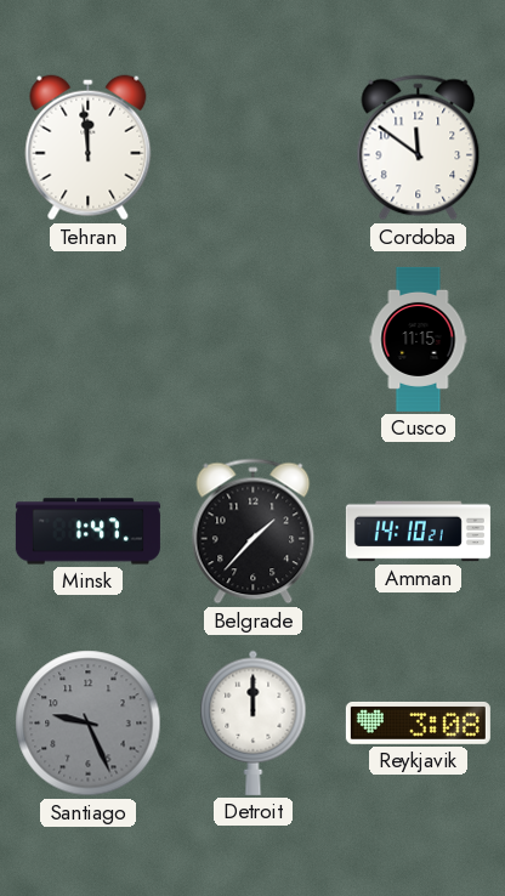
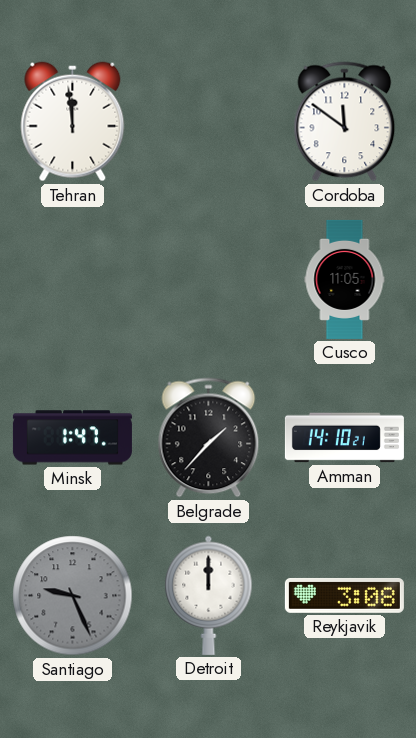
Cusco: 11:15 -> 11:05
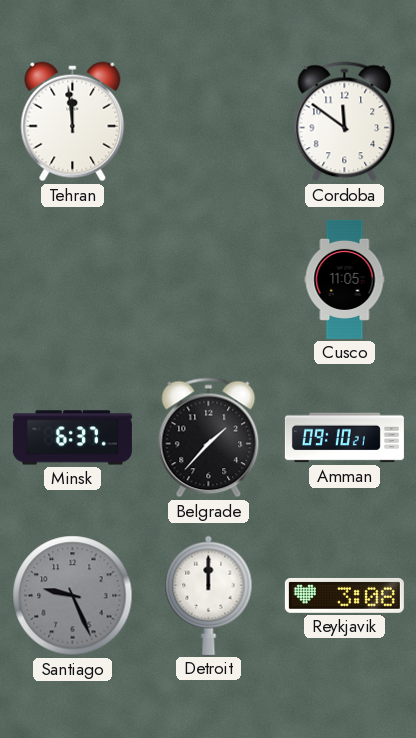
Minsk: 1:47 -> 6:37
Amman: 14:10 -> 09:10
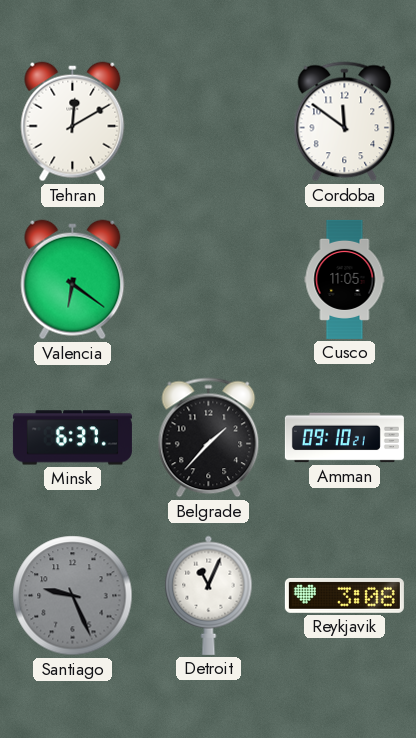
Tehran: 11:59 -> 12:10
Valencia: none -> 6:21
Detroit: 12:00 -> 11:04
